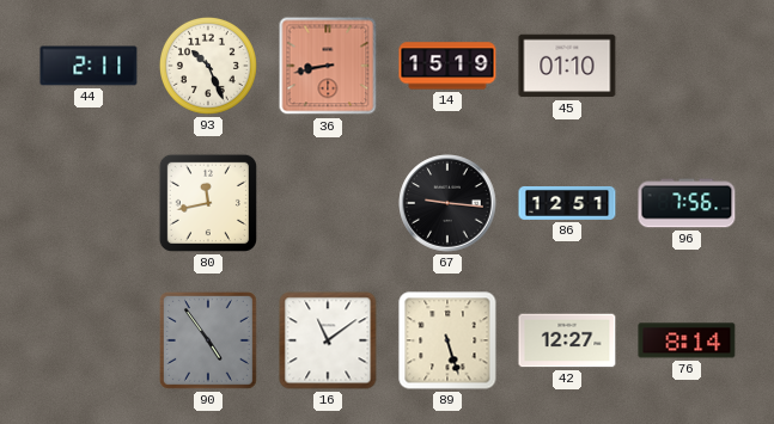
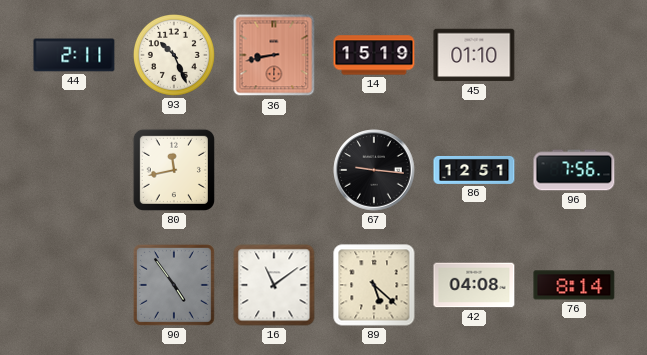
89: 5:27 -> 5:22
42: 12:27 -> 04:08
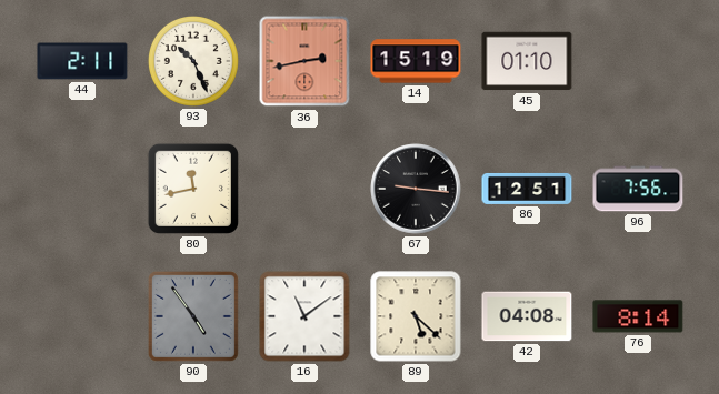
36: 8:43 -> 2:43
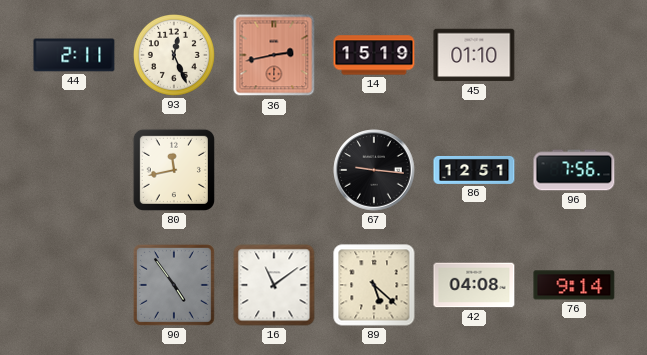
93: 10:26 -> 12:26
76: 8:14 -> 9:14
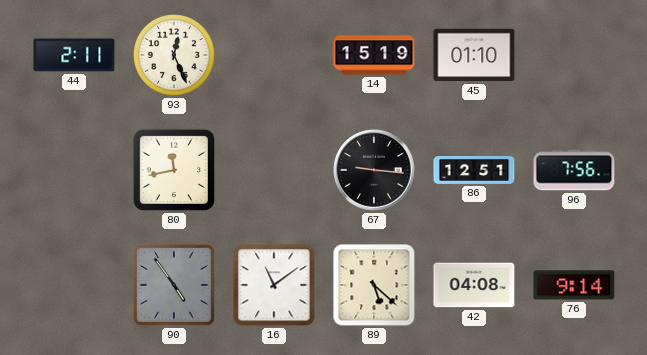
36: 2:43 -> none
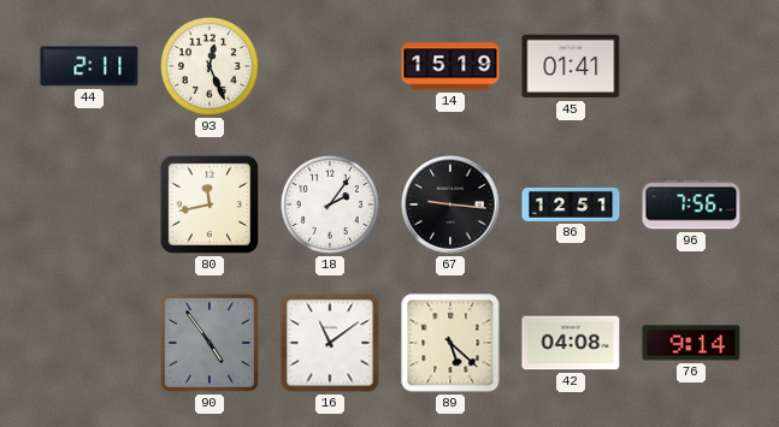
45: 01:10 -> 01:41
18: none -> 2:06
